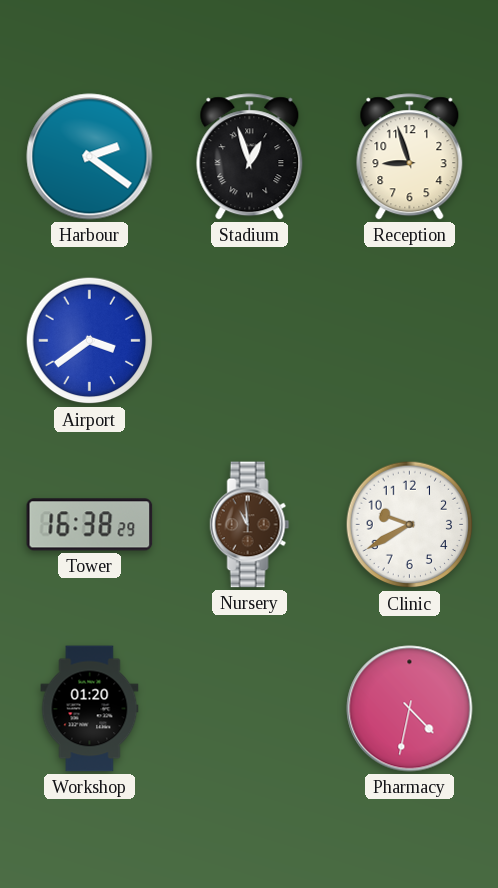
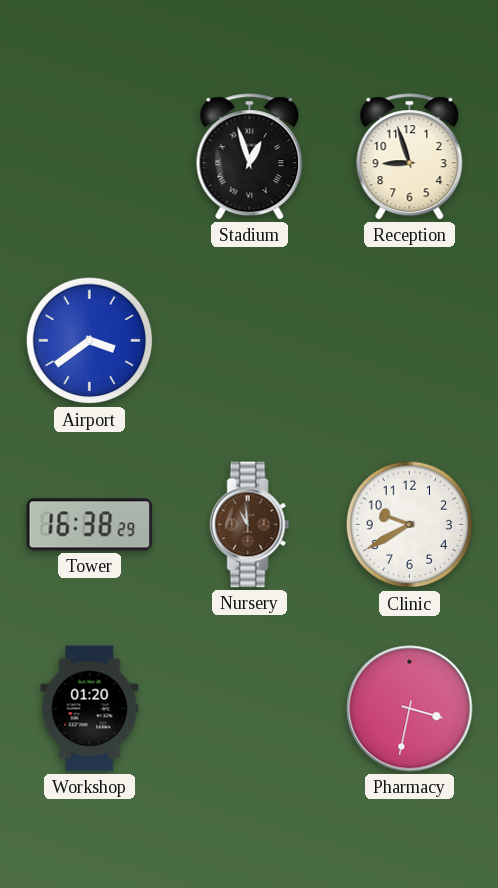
Harbour: 2:21 -> none
Pharmacy: 4:32 -> 3:32
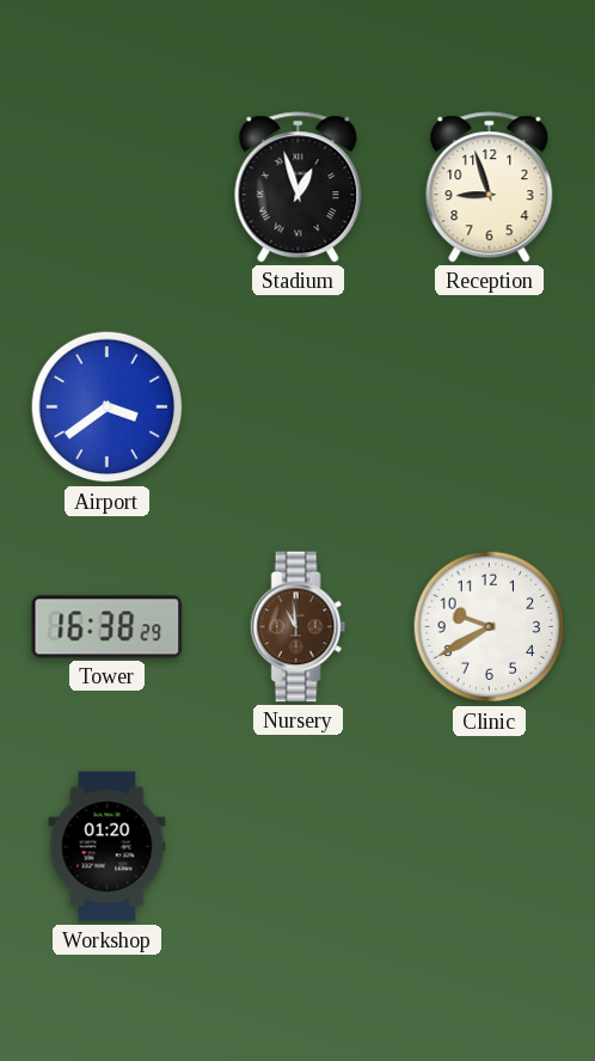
Pharmacy: 3:32 -> none
